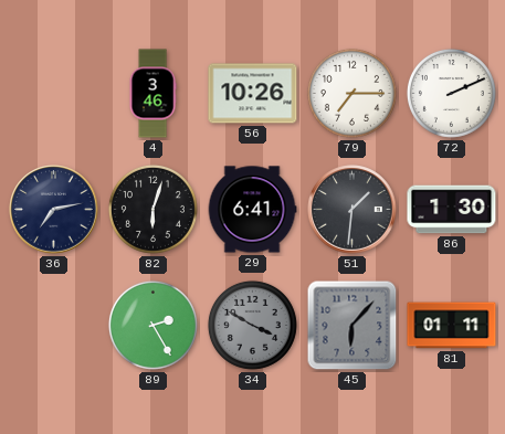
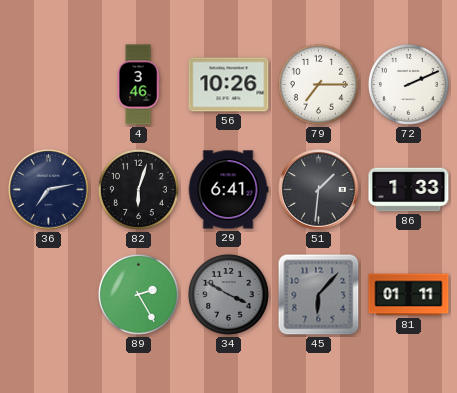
86: 1:30 -> 1:33
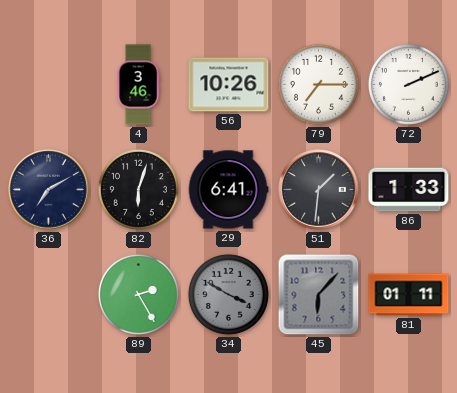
36: 7:13 -> 7:10
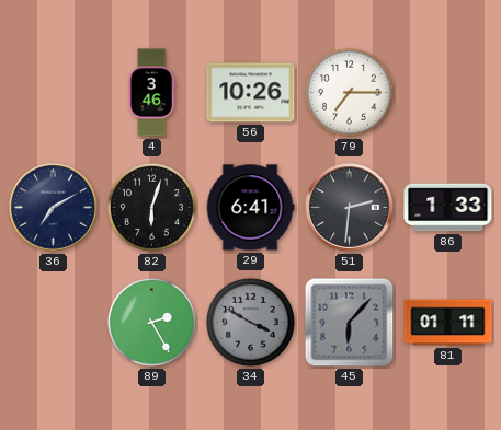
72: 2:11 -> none
51: 1:31 -> 2:31
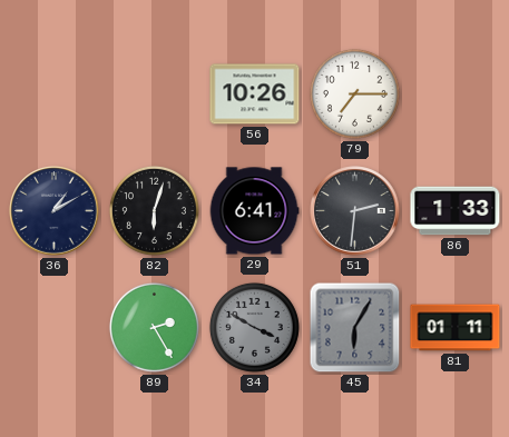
4: 3:46 -> none
36: 7:10 -> 1:10
45: 6:07 -> 6:05
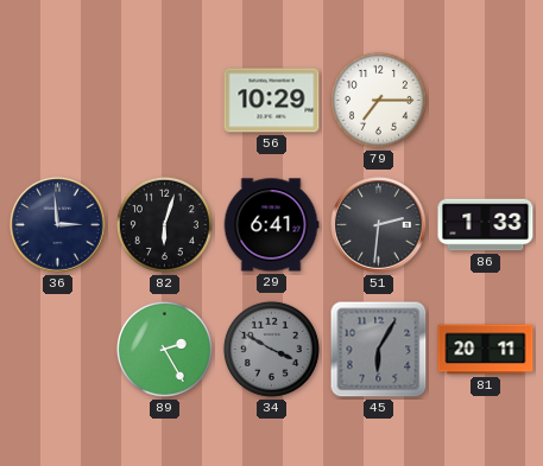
56: 10:26 -> 10:29
36: 1:10 -> 2:59
81: 01:11 -> 20:11
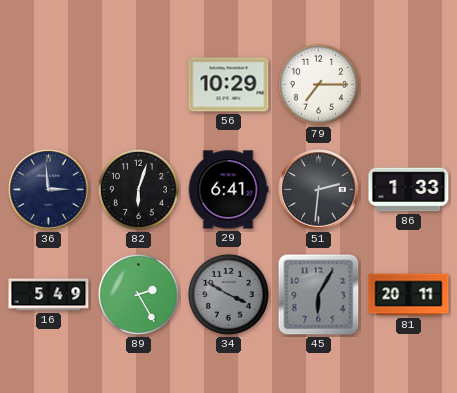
16: none -> 5:49
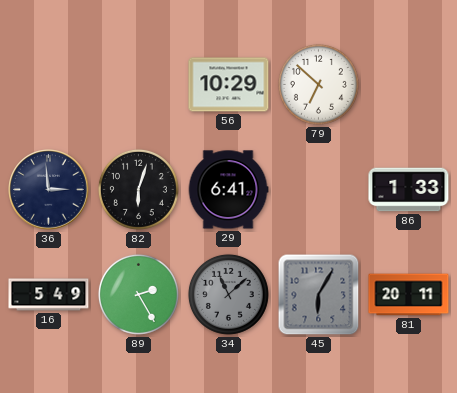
79: 7:15 -> 6:52
51: 2:31 -> none
34: 3:50 -> 11:08
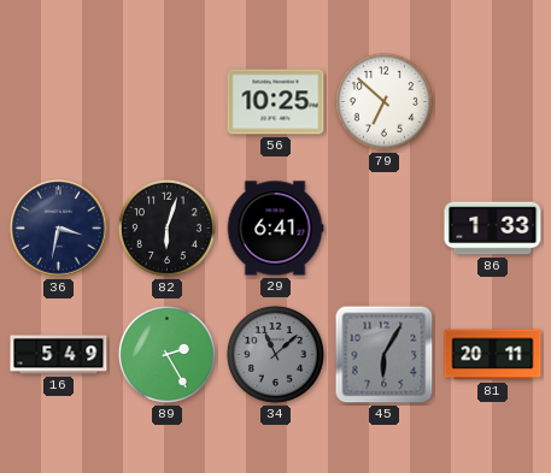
56: 10:29 -> 10:25
36: 2:59 -> 3:32
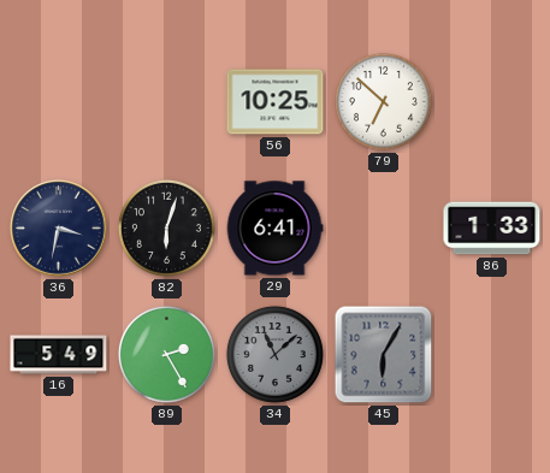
81: 20:11 -> none
